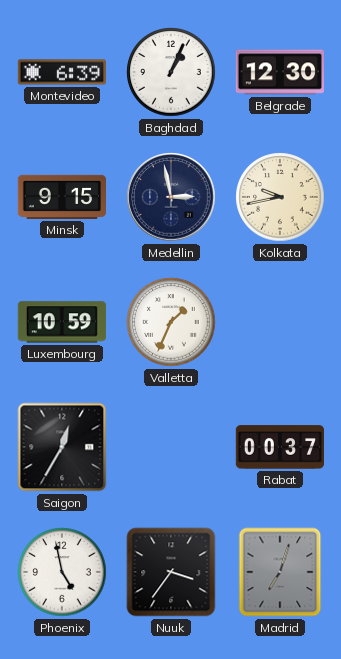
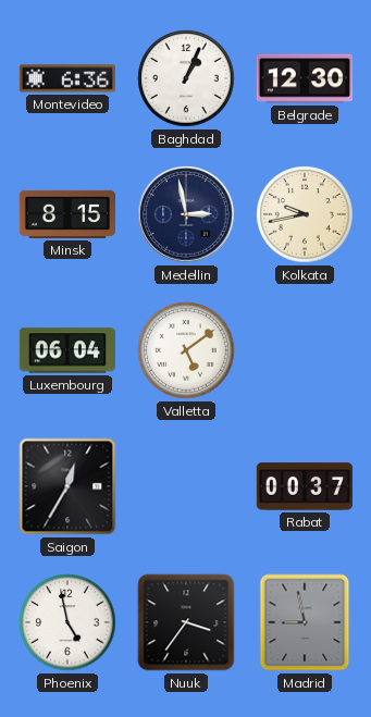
Montevideo: 6:39 -> 6:36
Minsk: 9:15 -> 8:15
Luxembourg: 10:59 -> 06:04
Valletta: 1:34 -> 5:09
Madrid: 7:03 -> 8:58
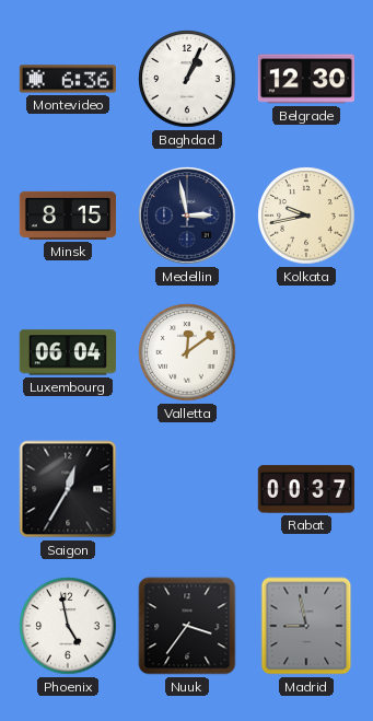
Valletta: 5:09 -> 12:09
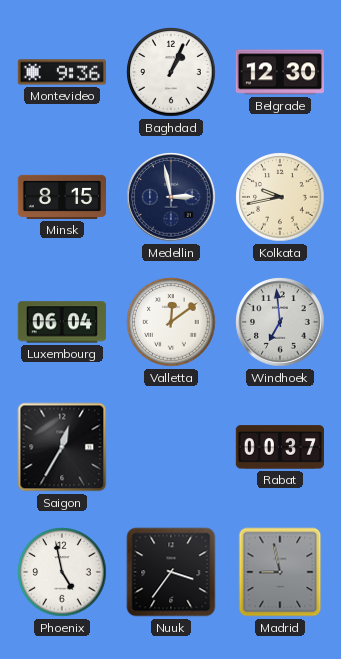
Montevideo: 6:36 -> 9:36
Windhoek: none -> 6:59
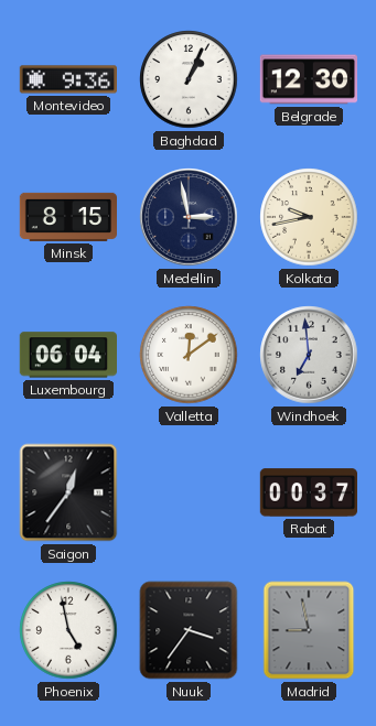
Saigon: 12:35 -> 12:36
